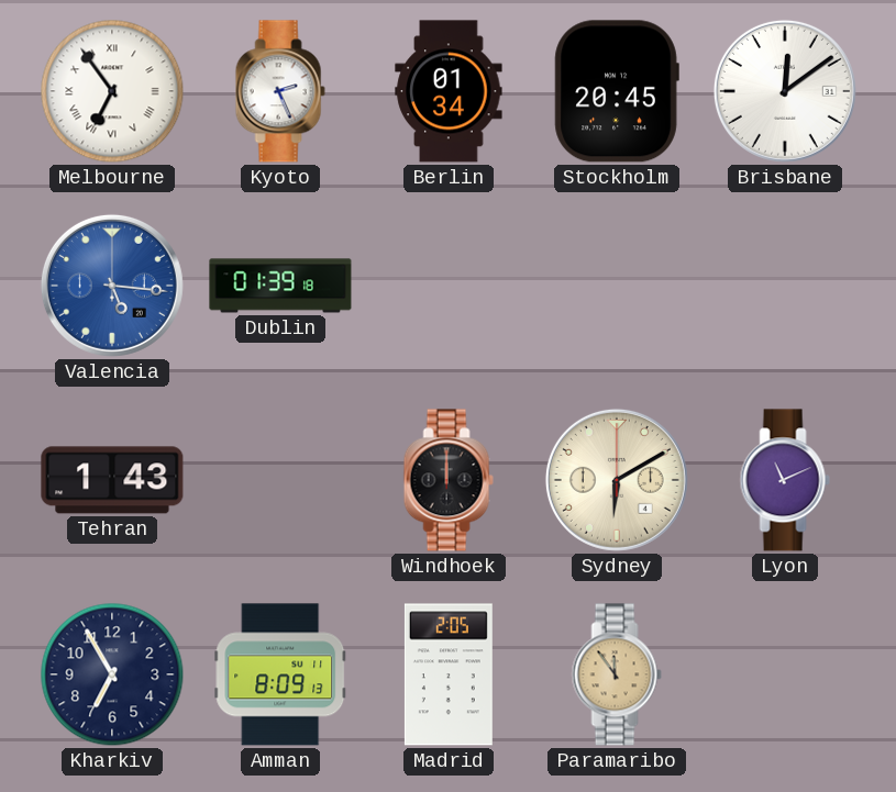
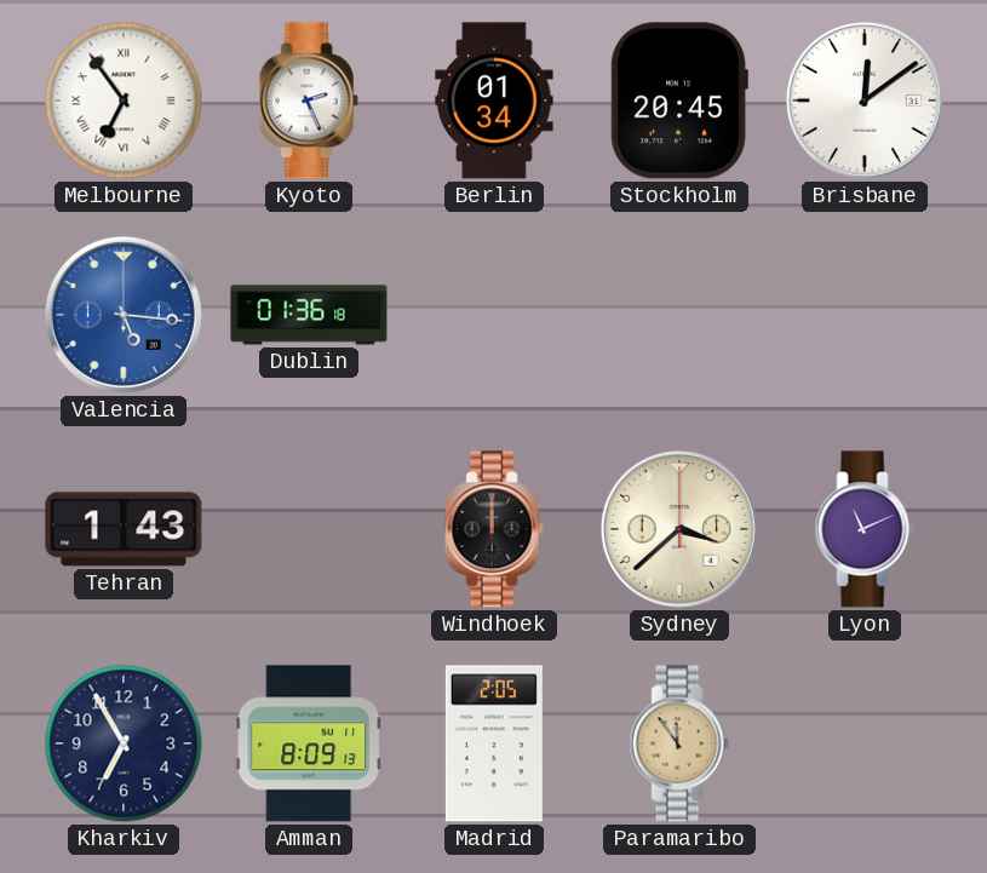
Dublin: 01:39 -> 01:36
Sydney: 6:10 -> 3:38
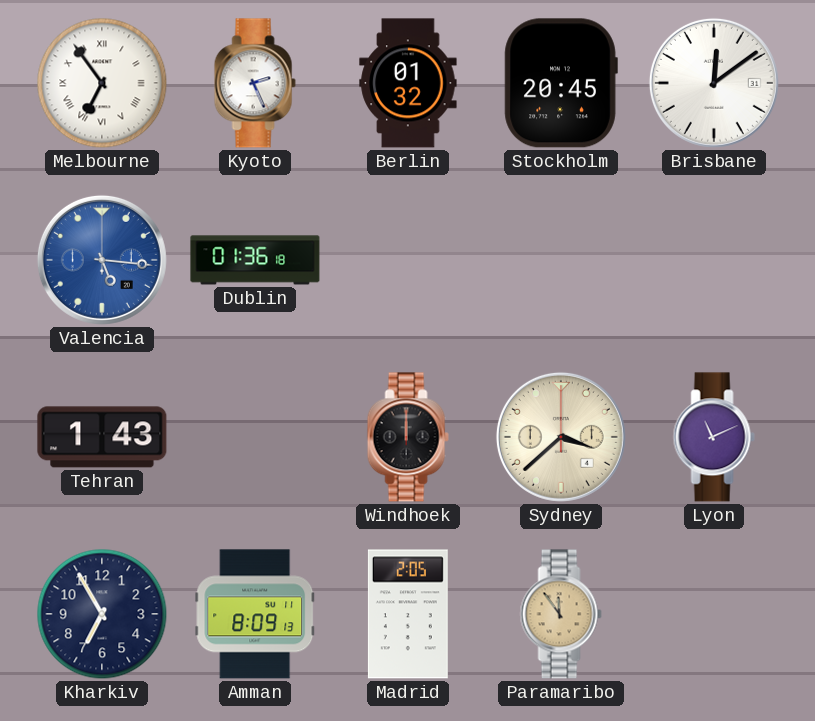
Berlin: 01:34 -> 01:32
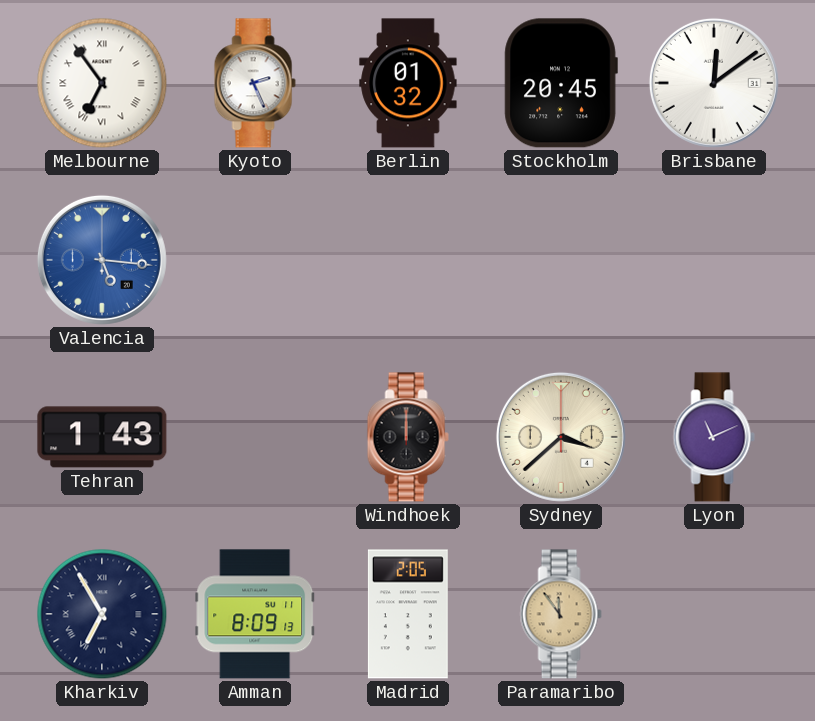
Dublin: 01:36 -> none
Kharkiv numerals: Arabic -> Roman
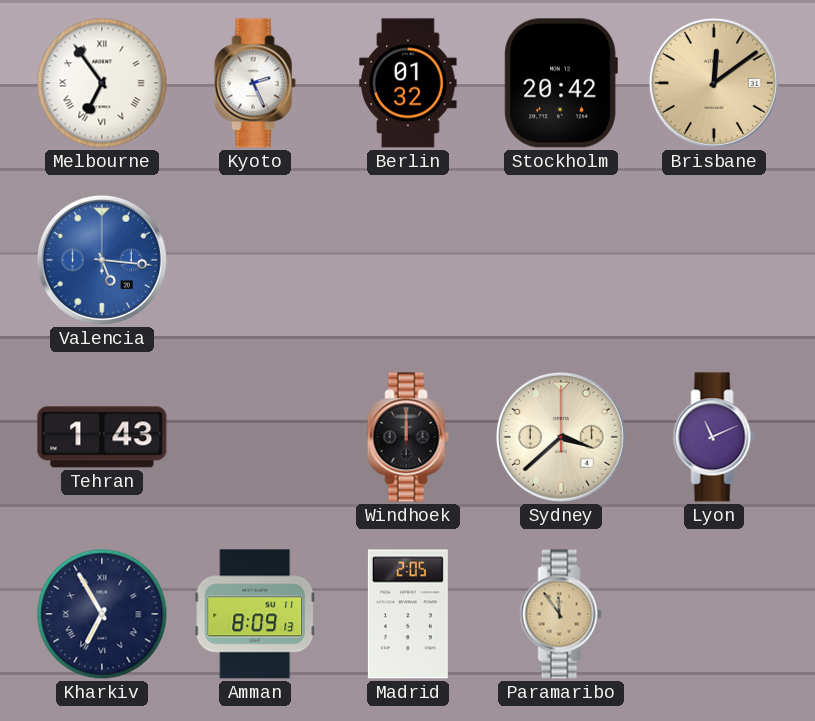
Stockholm: 20:45 -> 20:42
Brisbane dial: white -> champagne
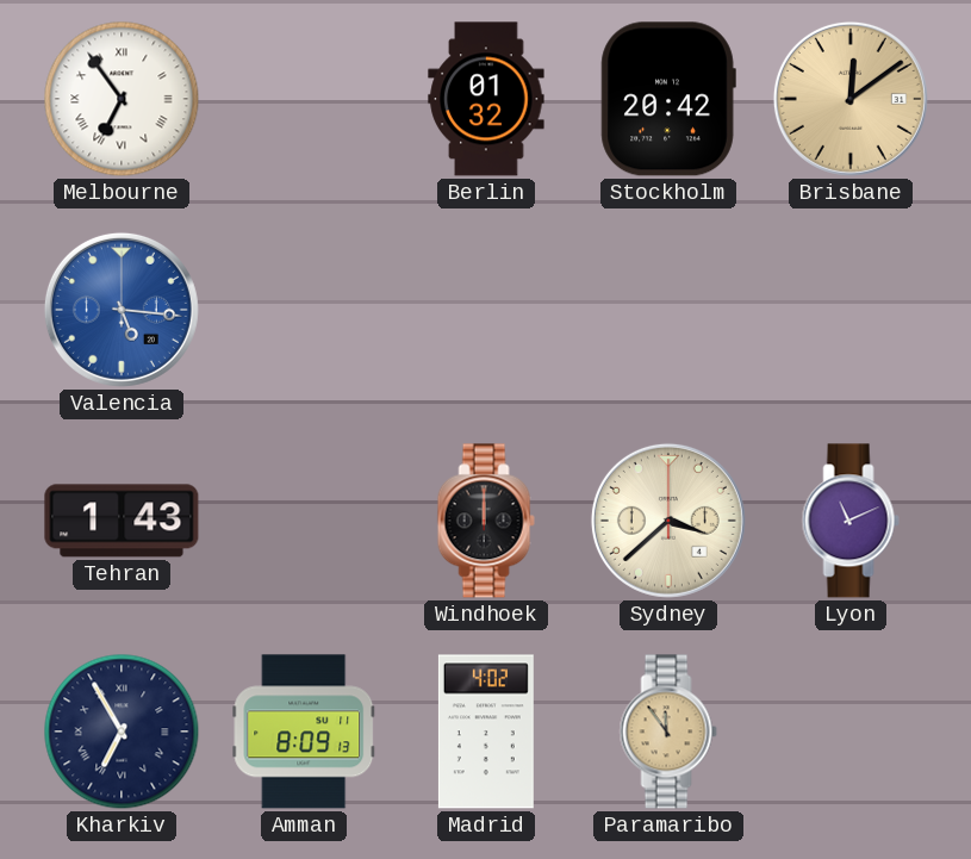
Kyoto: 2:26 -> none
Madrid: 2:05 -> 4:02
